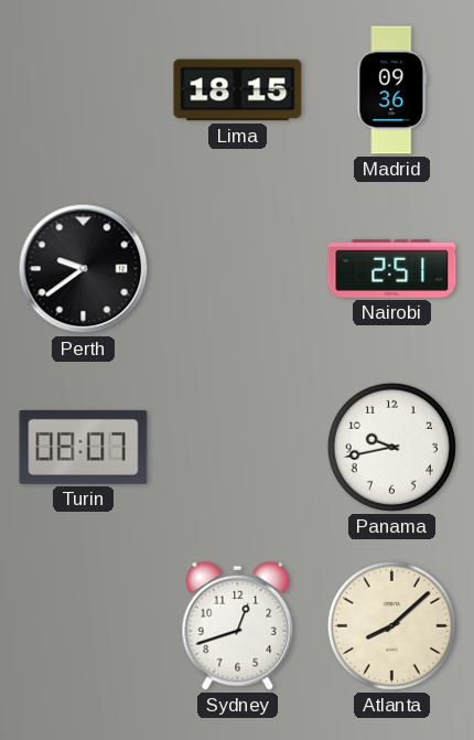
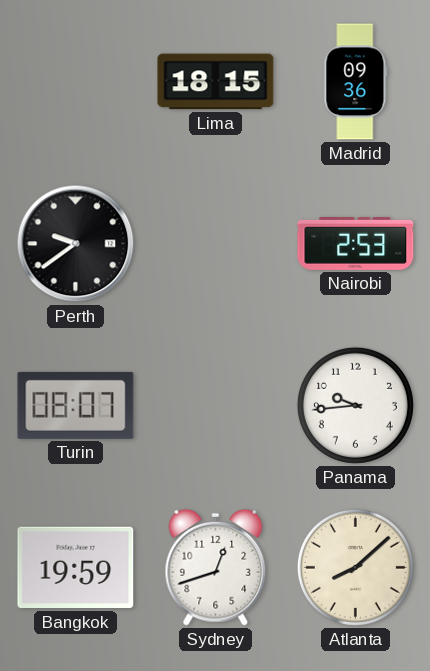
Nairobi: 2:51 -> 2:53
Panama: 9:43 -> 9:44
Bangkok: none -> 19:59
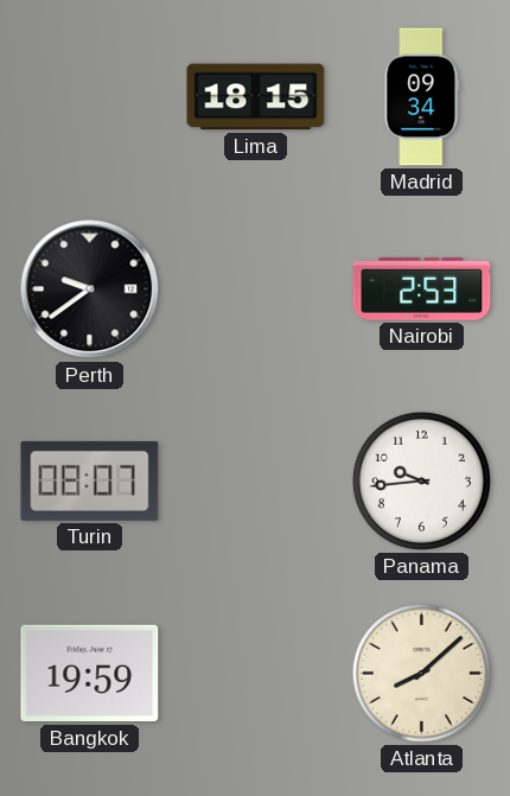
Madrid: 09:36 -> 09:34
Sydney: 12:42 -> none
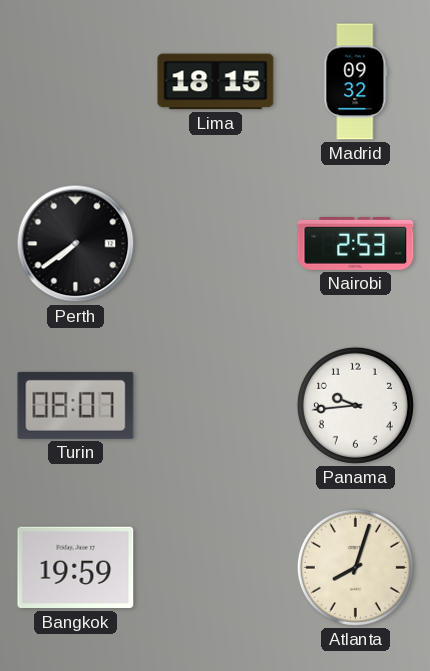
Madrid: 09:34 -> 09:32
Perth: 9:39 -> 7:39
Atlanta: 8:08 -> 8:03
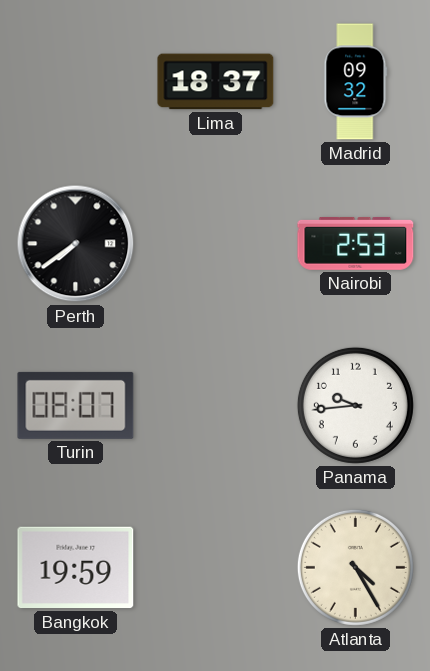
Lima: 18:15 -> 18:37
Atlanta: 8:03 -> 4:25
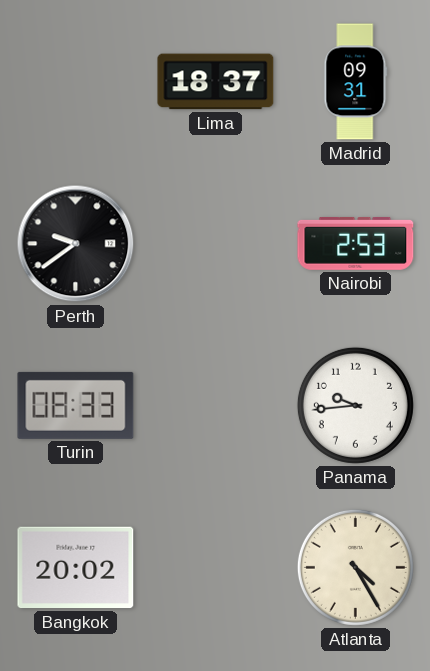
Madrid: 09:32 -> 09:31
Perth: 7:39 -> 9:39
Turin: 08:07 -> 08:33
Bangkok: 19:59 -> 20:02
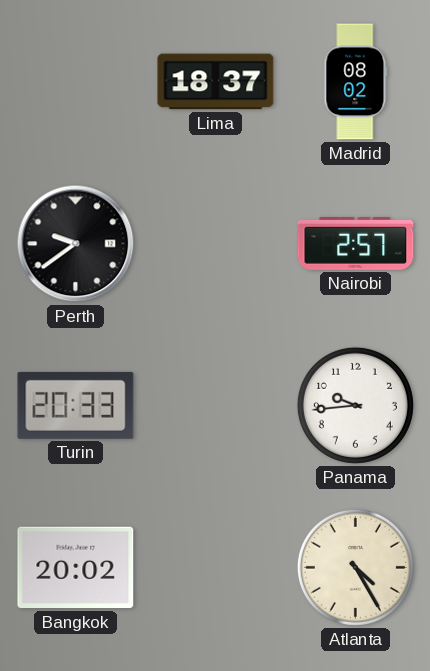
Madrid: 09:31 -> 08:02
Nairobi: 2:53 -> 2:57
Turin: 08:33 -> 20:33
